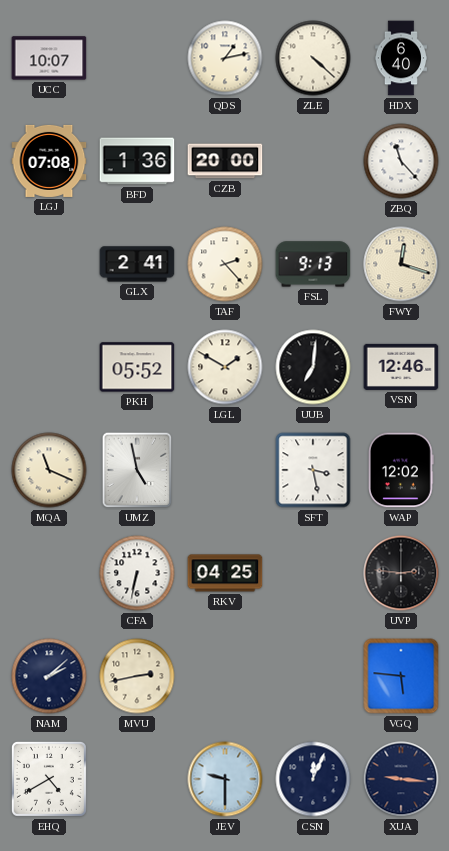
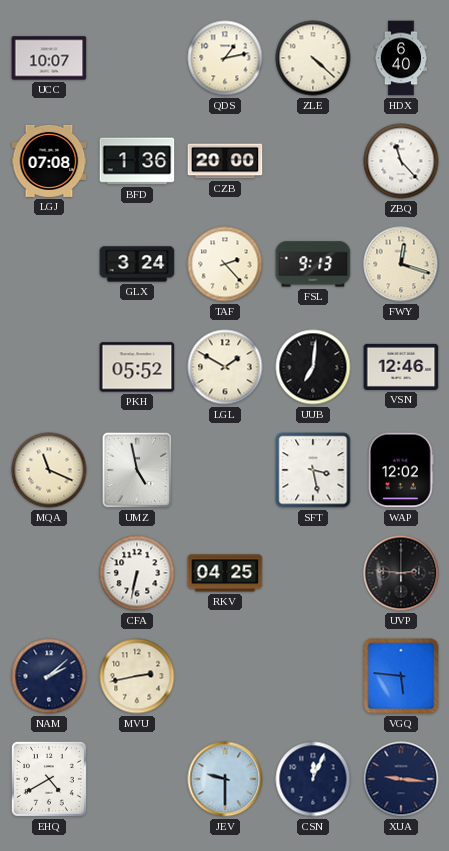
GLX: 2:41 -> 3:24
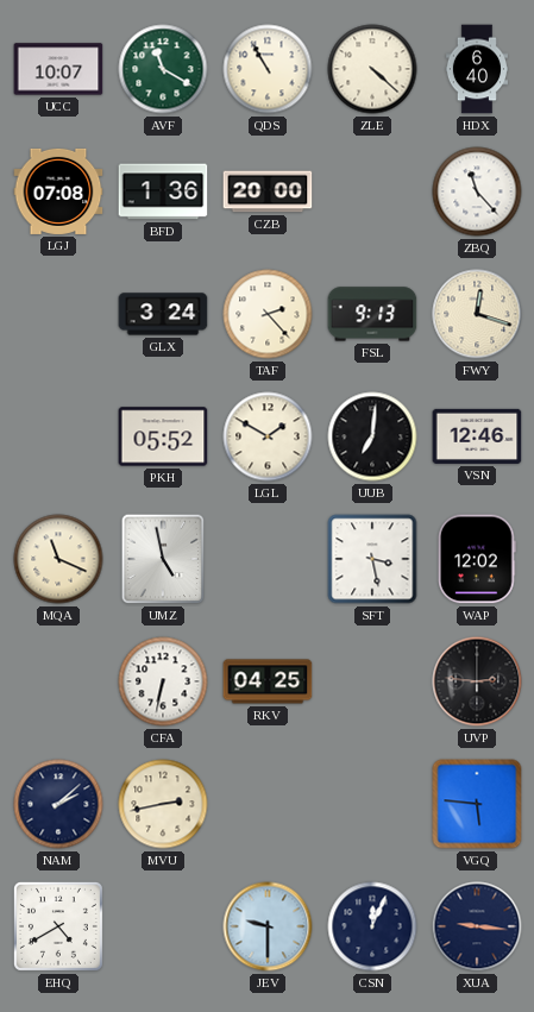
AVF: none -> 11:20
QDS: 1:13 -> 10:55
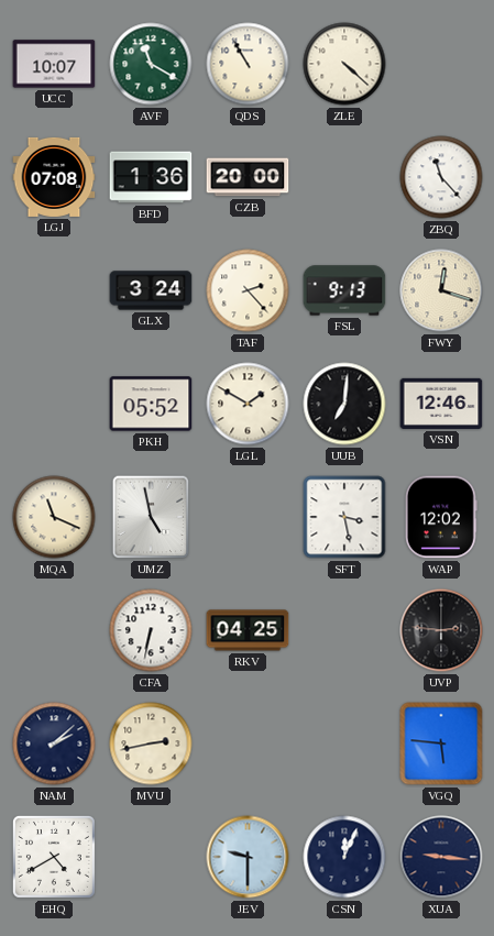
HDX: 6:40 -> none
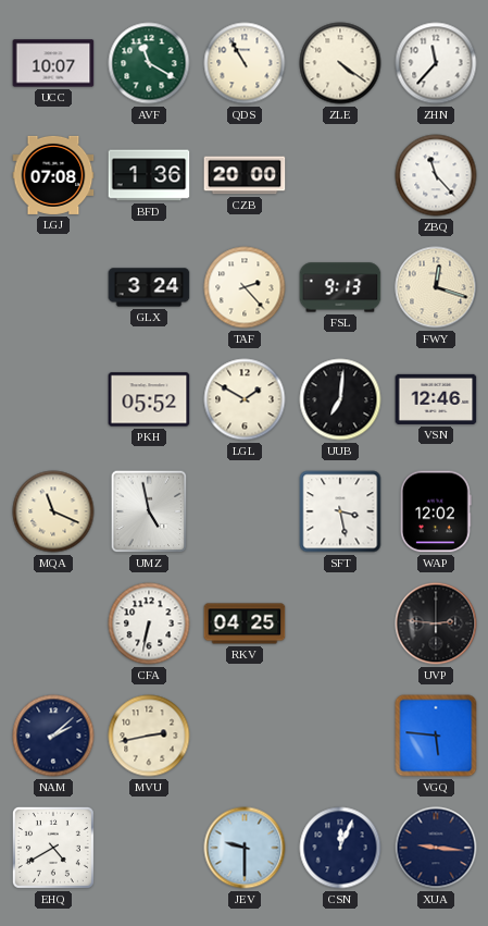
ZLE: 4:22 -> 4:21
ZHN: none -> 11:37
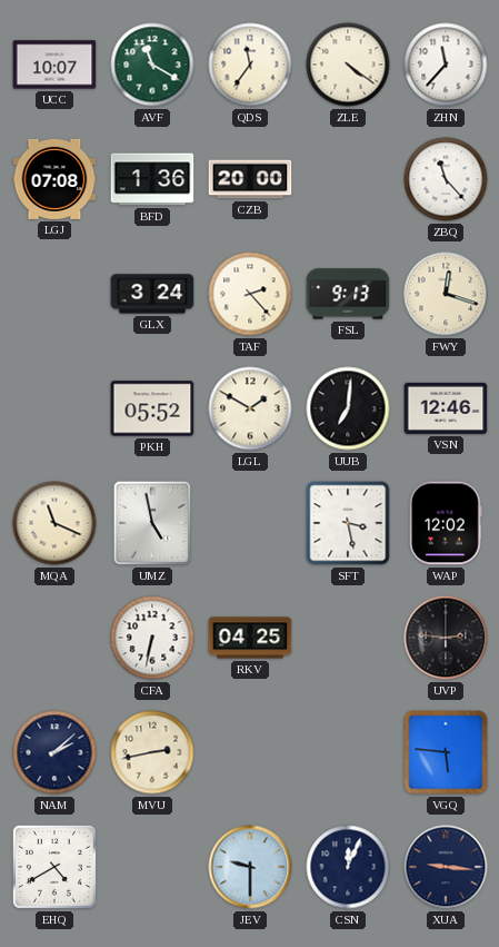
QDS: 10:55 -> 11:36
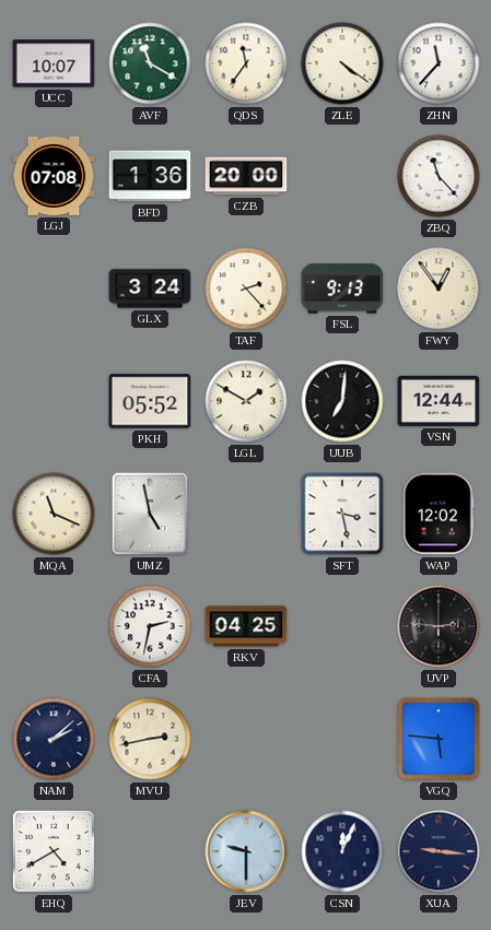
FWY: 12:18 -> 12:54
VSN: 12:46 -> 12:44
CFA: 6:32 -> 2:32
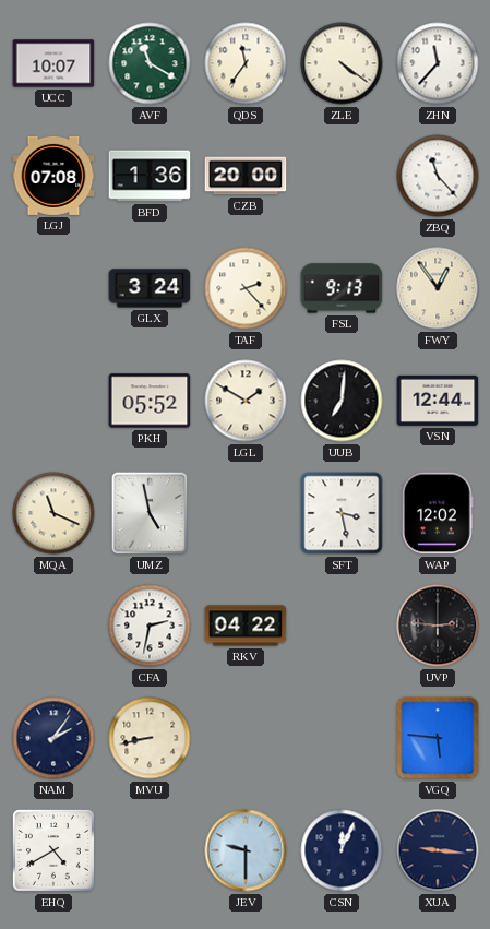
RKV: 04:25 -> 04:22
NAM: 2:08 -> 2:06
MVU: 2:43 -> 8:43
